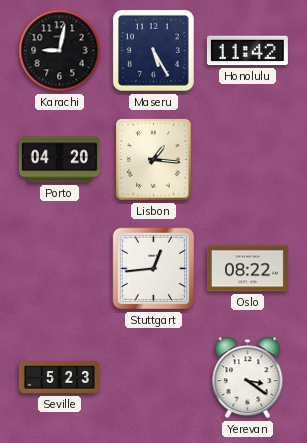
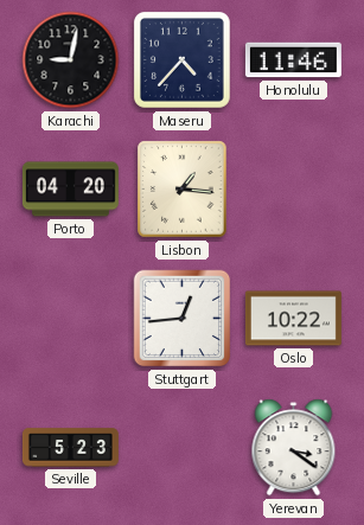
Maseru: 5:25 -> 4:37
Honolulu: 11:42 -> 11:46
Oslo: 08:22 -> 10:22
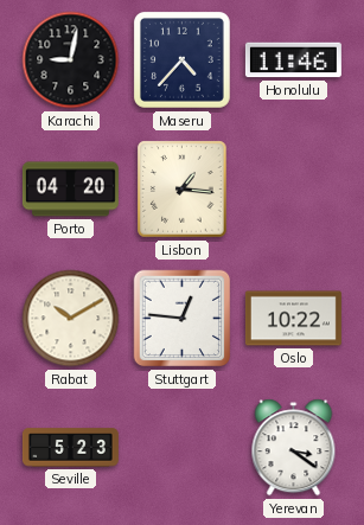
Rabat: none -> 10:10
Stuttgart: 12:44 -> 12:46
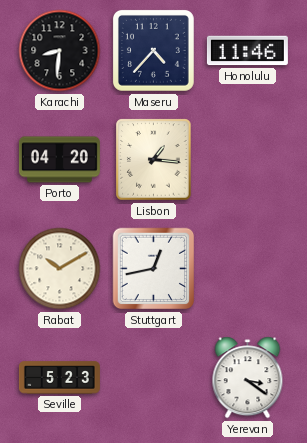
Karachi: 9:02 -> 8:31
Stuttgart: 12:46 -> 12:43
Oslo: 10:22 -> none
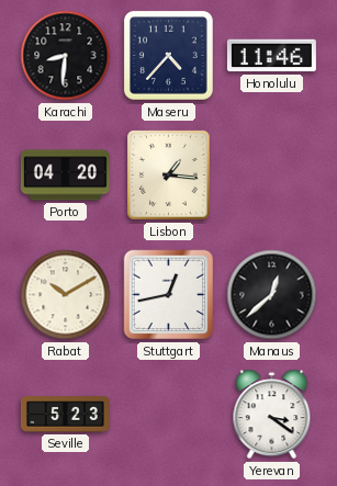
Manaus: none -> 12:38
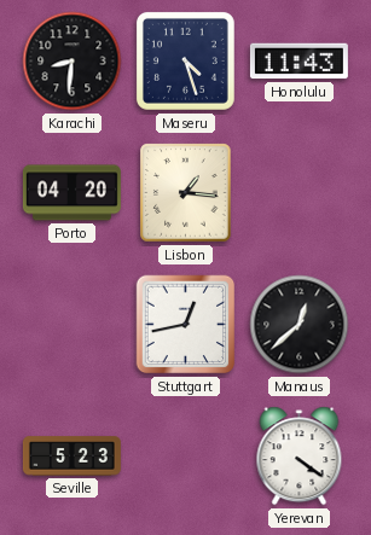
Maseru: 4:37 -> 4:27
Honolulu: 11:46 -> 11:43
Rabat: 10:10 -> none
Yerevan: 3:21 -> 4:21
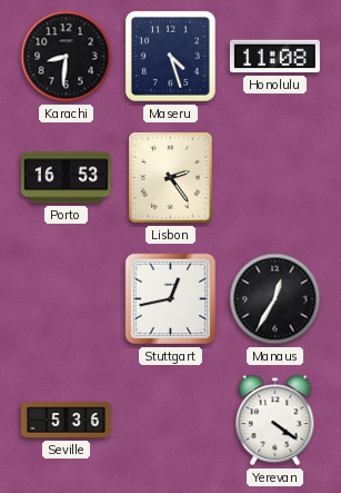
Honolulu: 11:43 -> 11:08
Porto: 04:20 -> 16:53
Lisbon: 1:16 -> 2:24
Manaus: 12:38 -> 12:35
Seville: 5:23 -> 5:36
